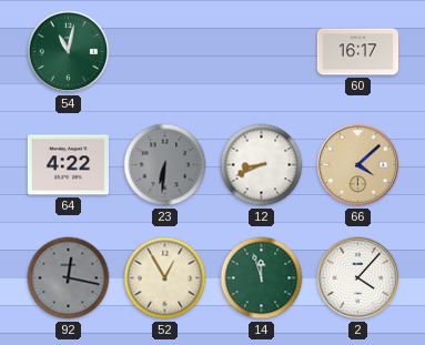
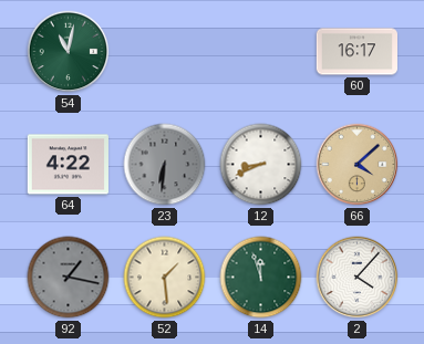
92: 12:17 -> 1:17
52: 12:55 -> 1:29
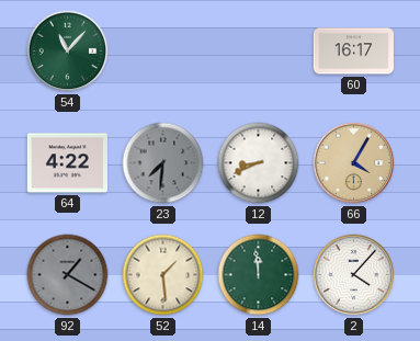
54: 11:02 -> 11:07
23: 6:31 -> 7:31
66: 4:08 -> 4:05
92: 1:17 -> 1:20
14: 11:57 -> 11:59
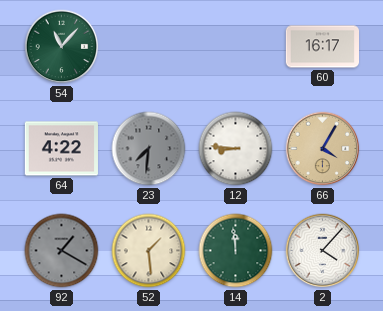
12: 8:41 -> 8:46
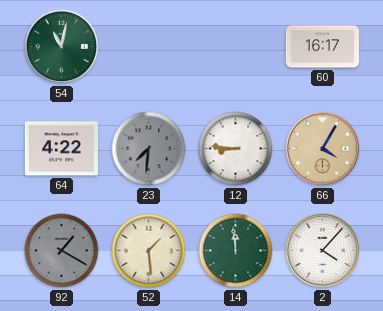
54: 11:07 -> 11:02
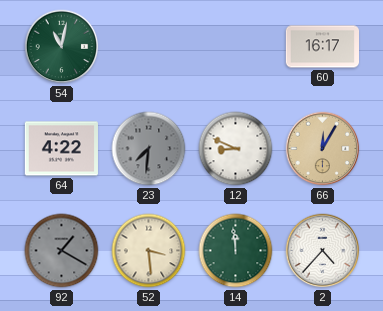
12: 8:46 -> 8:49
66: 4:05 -> 12:05
52: 1:29 -> 3:29
2: 4:07 -> 4:37
